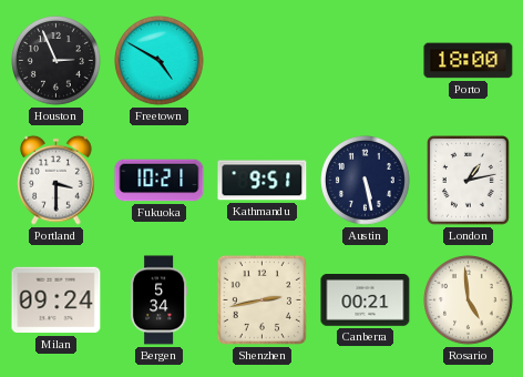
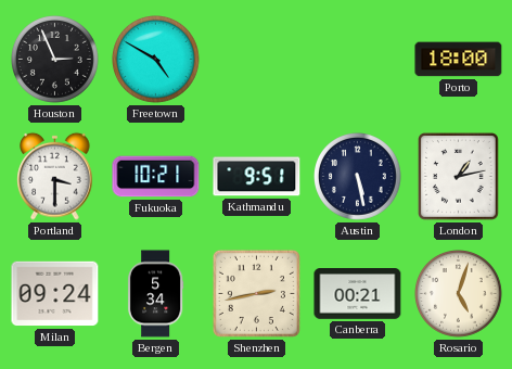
Rosario: 4:59 -> 5:03
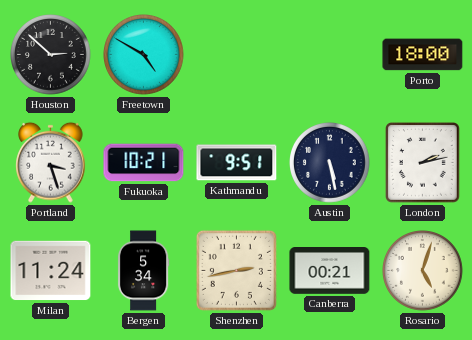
Houston: 2:56 -> 2:52
Portland: 3:30 -> 3:27
London: 1:13 -> 2:13
Milan: 09:24 -> 11:24
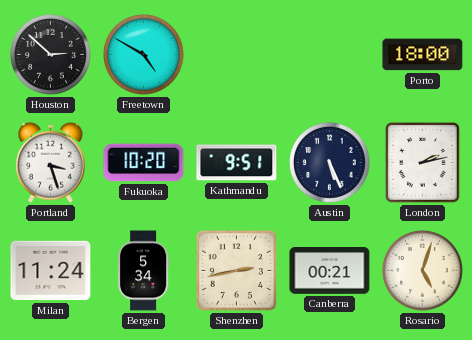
Fukuoka: 10:21 -> 10:20
Austin: 5:28 -> 5:26
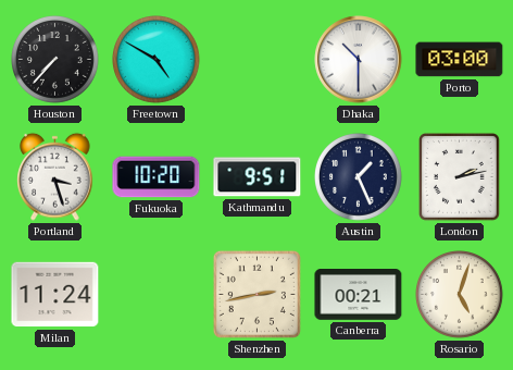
Houston: 2:52 -> 7:37
Dhaka: none -> 10:30
Porto: 18:00 -> 03:00
Austin: 5:26 -> 1:26
Bergen: 5:34 -> none
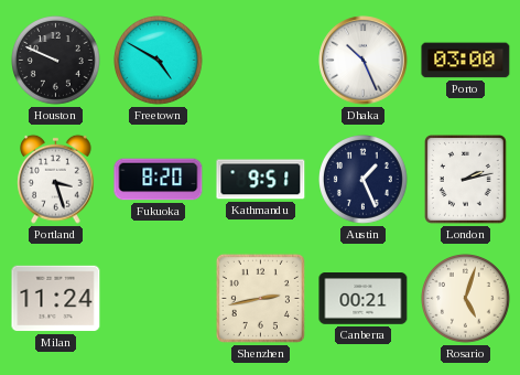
Houston: 7:37 -> 9:49
Dhaka: 10:30 -> 10:26
Fukuoka: 10:20 -> 8:20
